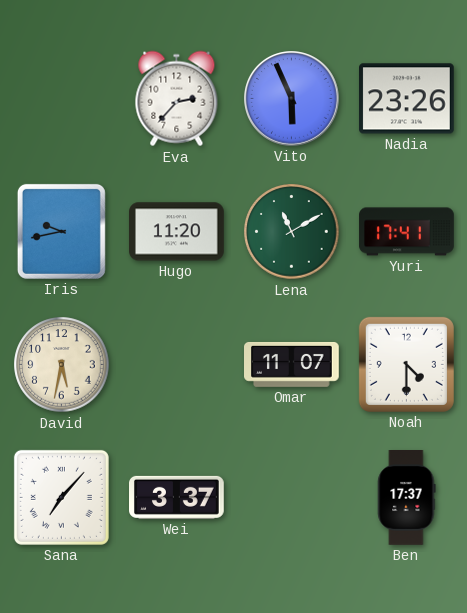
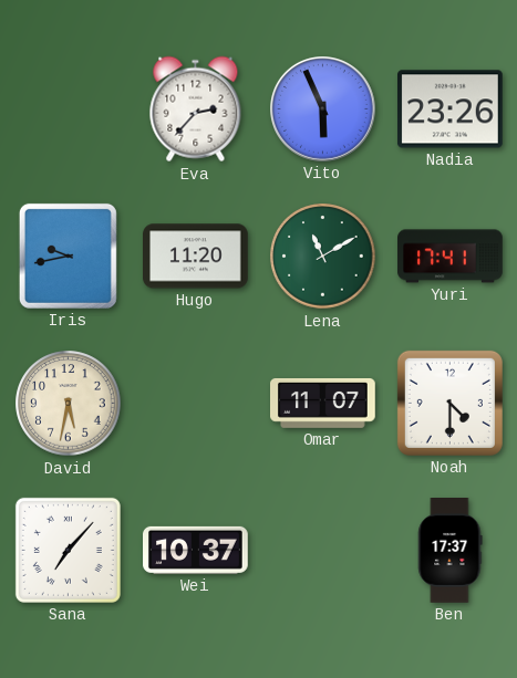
Wei: 3:37 -> 10:37
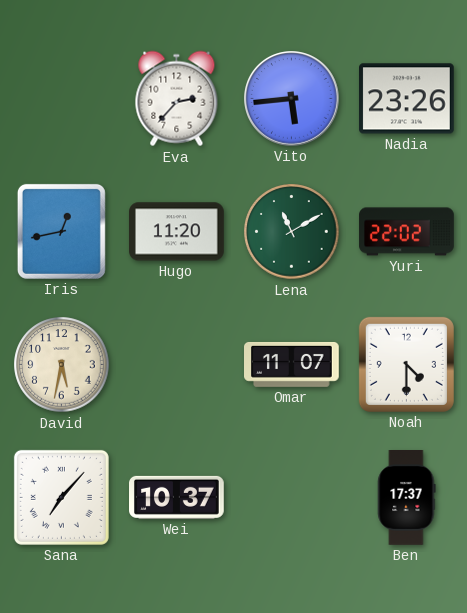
Vito: 5:56 -> 5:44
Iris: 9:43 -> 12:43
Yuri: 17:41 -> 22:02
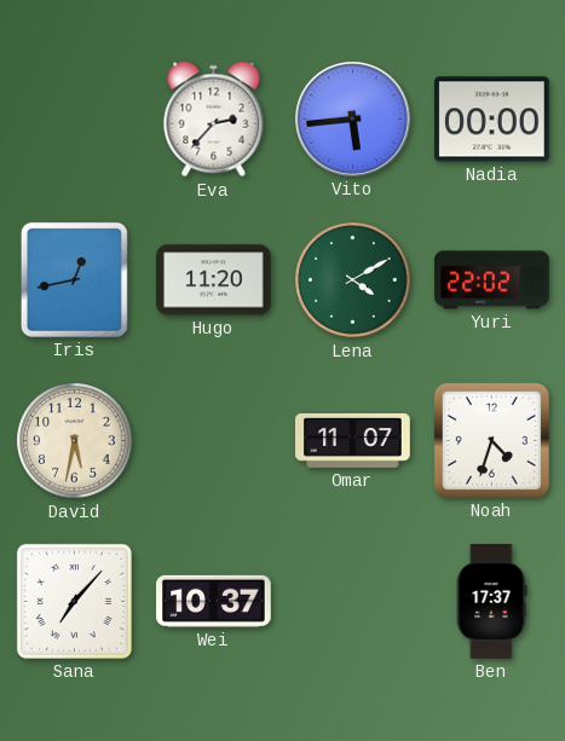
Nadia: 23:26 -> 00:00
Lena: 11:10 -> 4:10
Noah: 4:30 -> 4:33
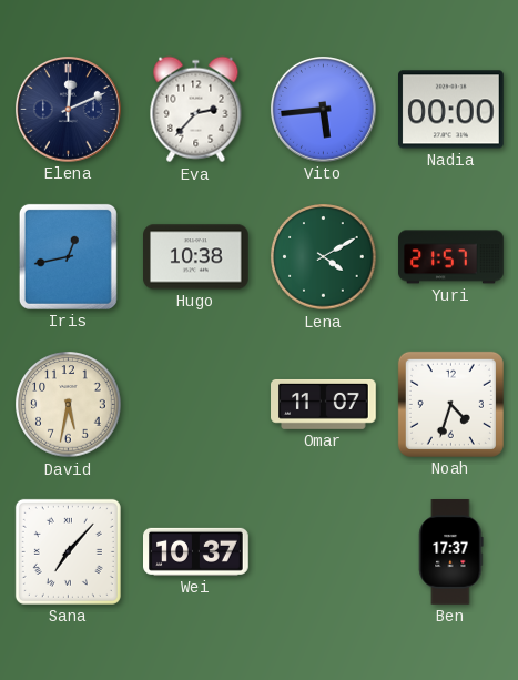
Elena: none -> 12:11
Hugo: 11:20 -> 10:38
Yuri: 22:02 -> 21:57
